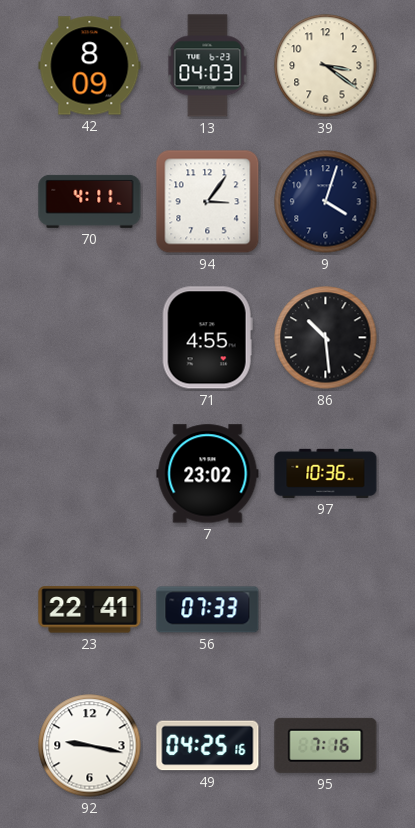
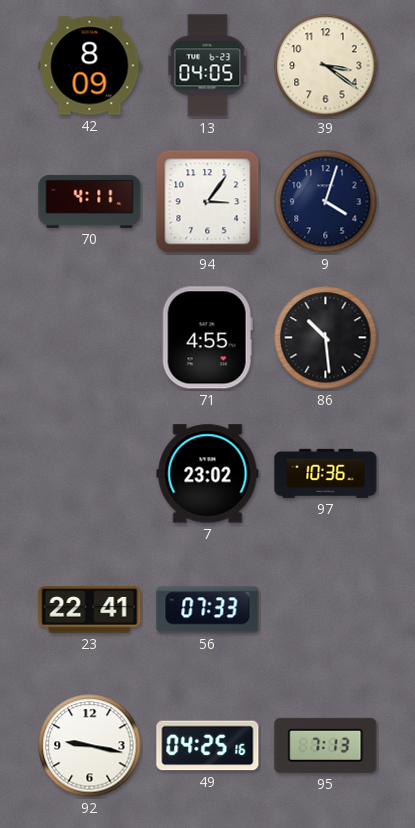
13: 04:03 -> 04:05
95: 7:16 -> 7:13
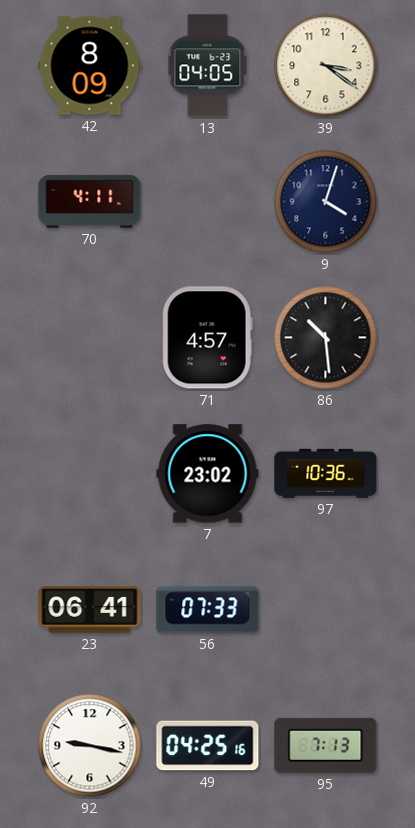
94: 3:06 -> none
71: 4:55 -> 4:57
23: 22:41 -> 06:41
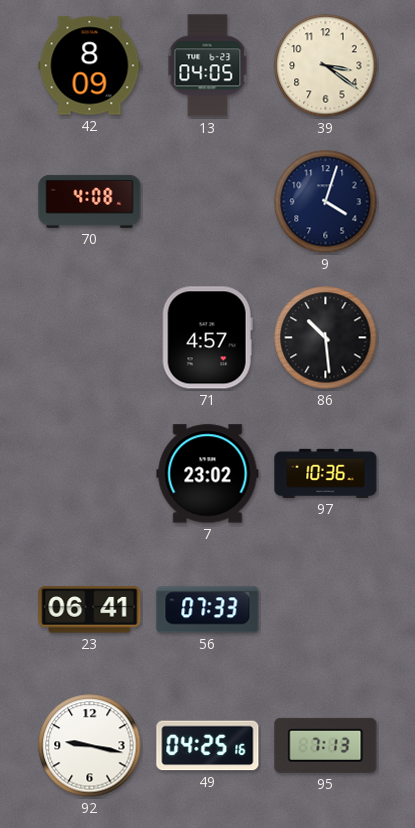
70: 4:11 -> 4:08
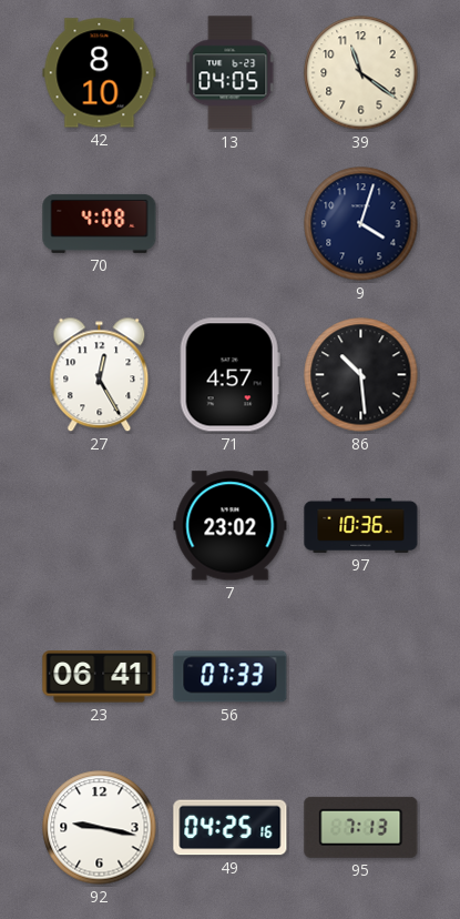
42: 8:09 -> 8:10
39: 3:21 -> 11:21
27: none -> 12:25
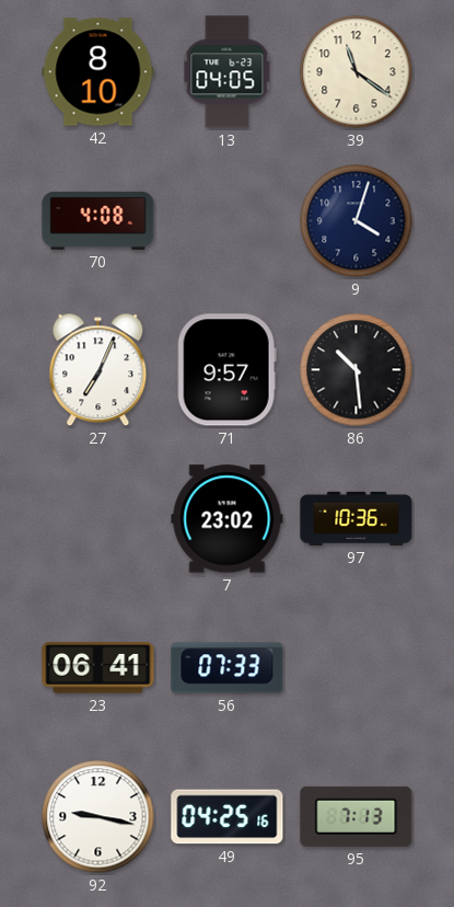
27: 12:25 -> 7:04
71: 4:57 -> 9:57
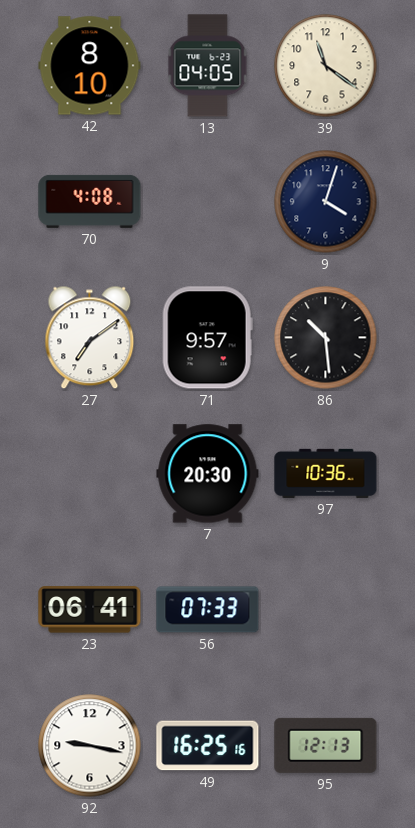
27: 7:04 -> 7:09
7: 23:02 -> 20:30
49: 04:25 -> 16:25
95: 7:13 -> 12:13
